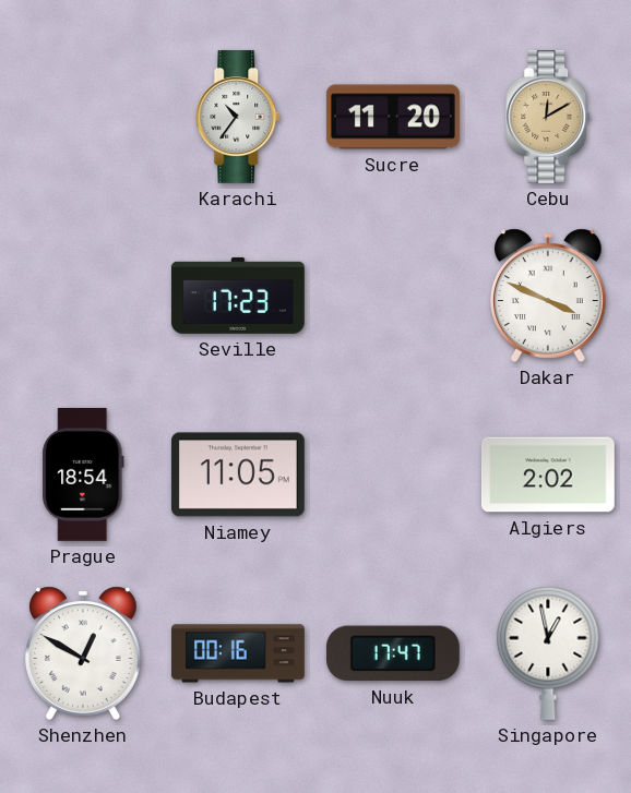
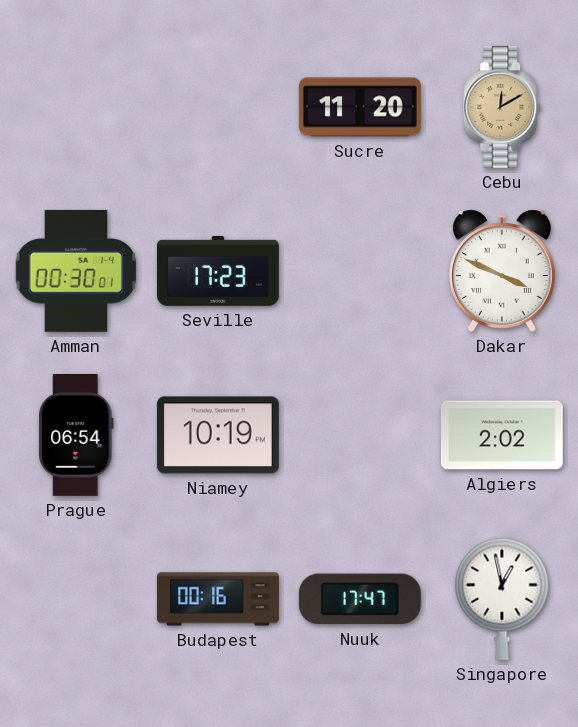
Karachi: 10:36 -> none
Amman: none -> 00:30
Prague: 18:54 -> 06:54
Niamey: 11:05 -> 10:19
Shenzhen: 12:50 -> none
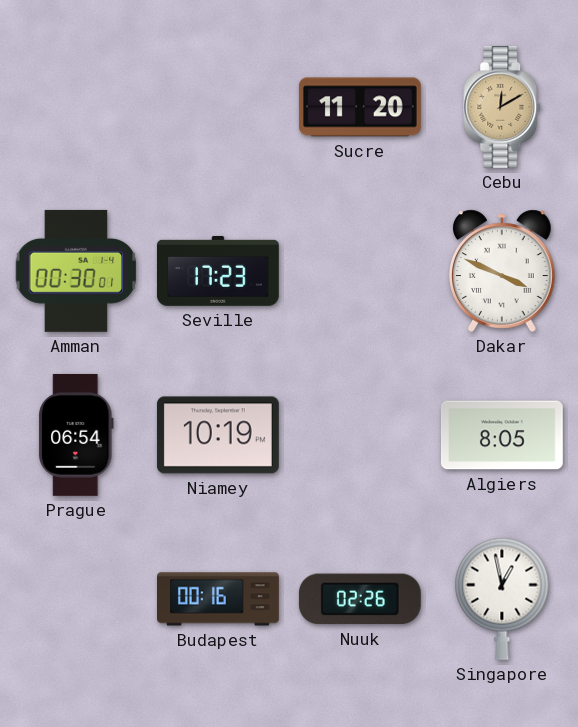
Algiers: 2:02 -> 8:05
Nuuk: 17:47 -> 02:26
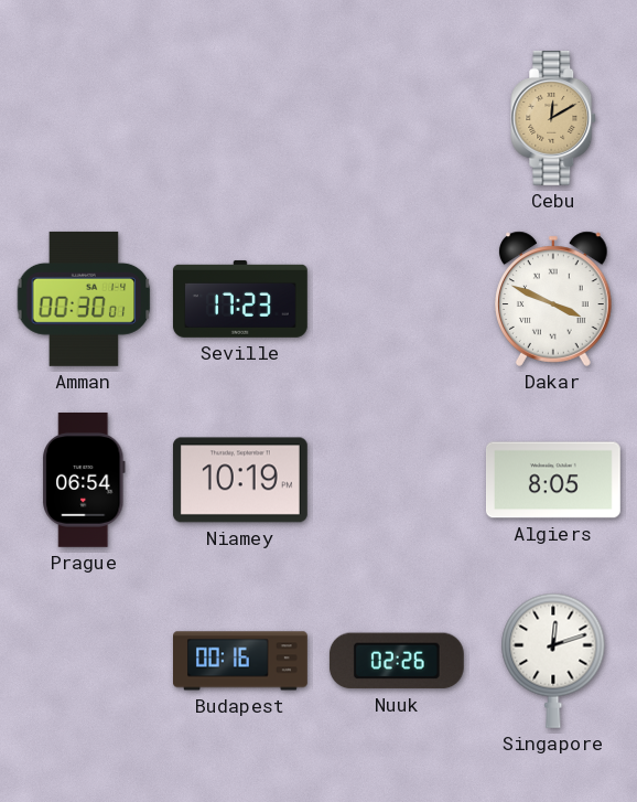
Sucre: 11:20 -> none
Singapore: 12:58 -> 12:12
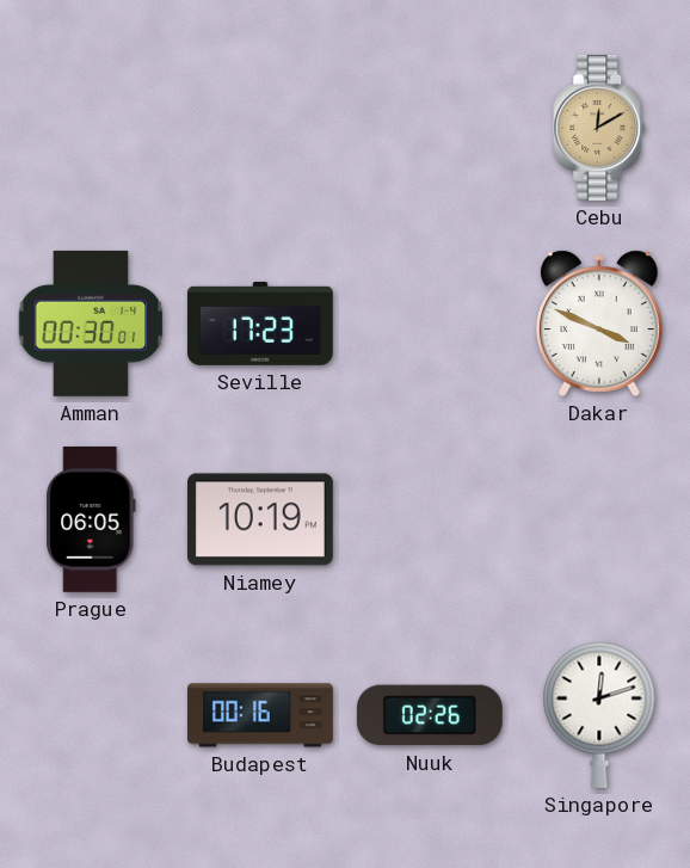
Prague: 06:54 -> 06:05
Algiers: 8:05 -> none
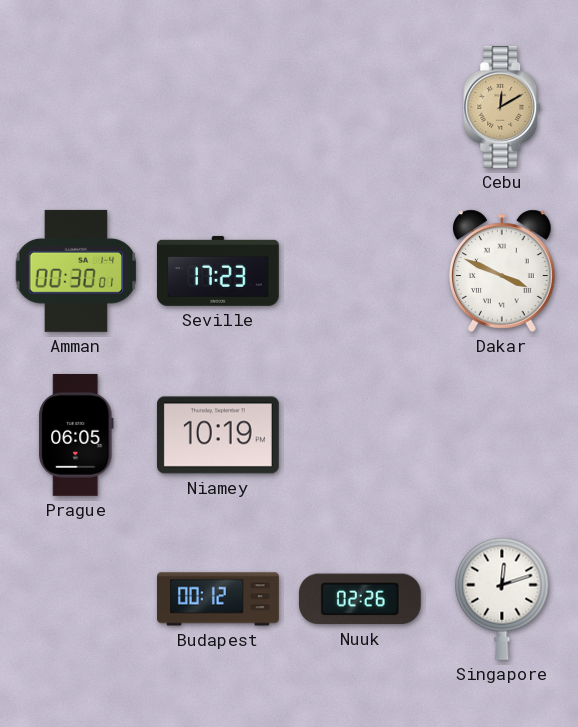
Budapest: 00:16 -> 00:12
